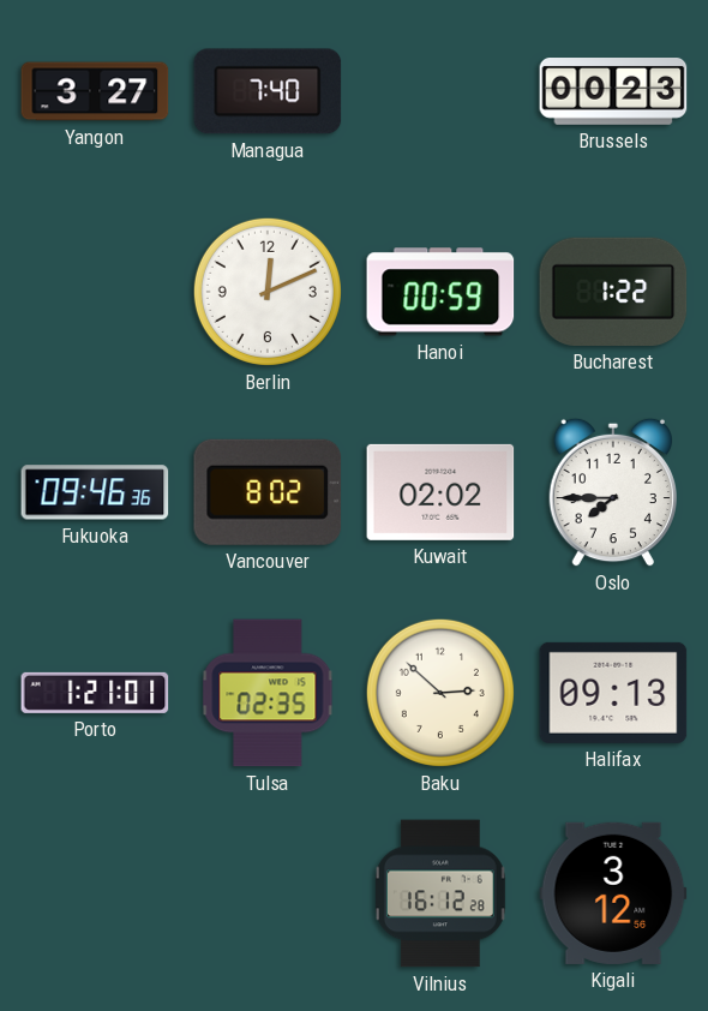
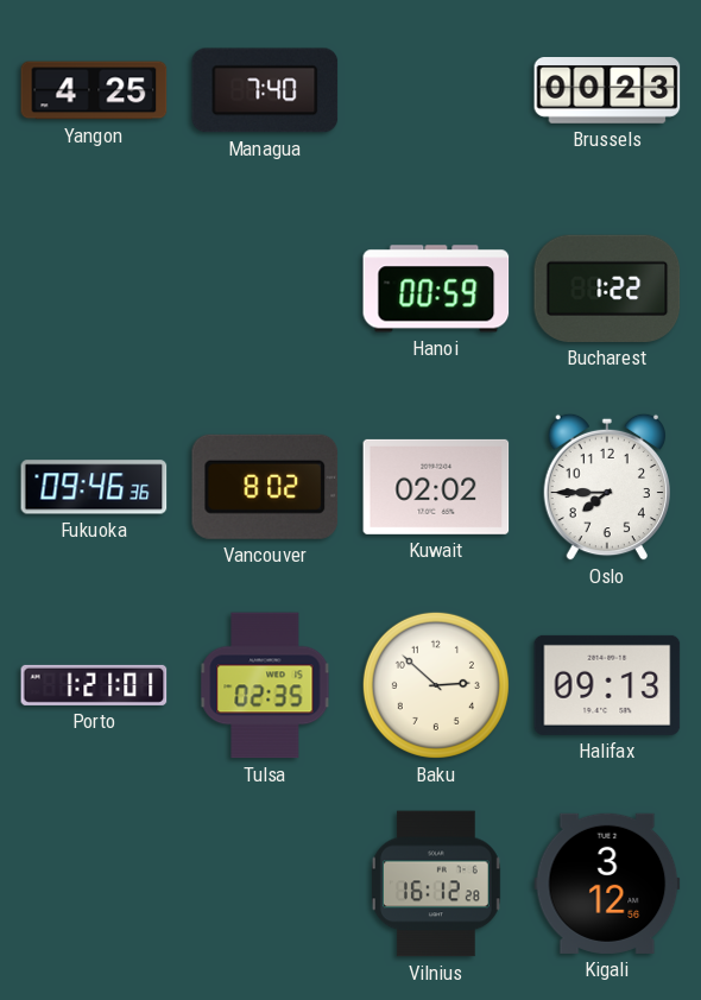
Yangon: 3:27 -> 4:25
Berlin: 12:11 -> none
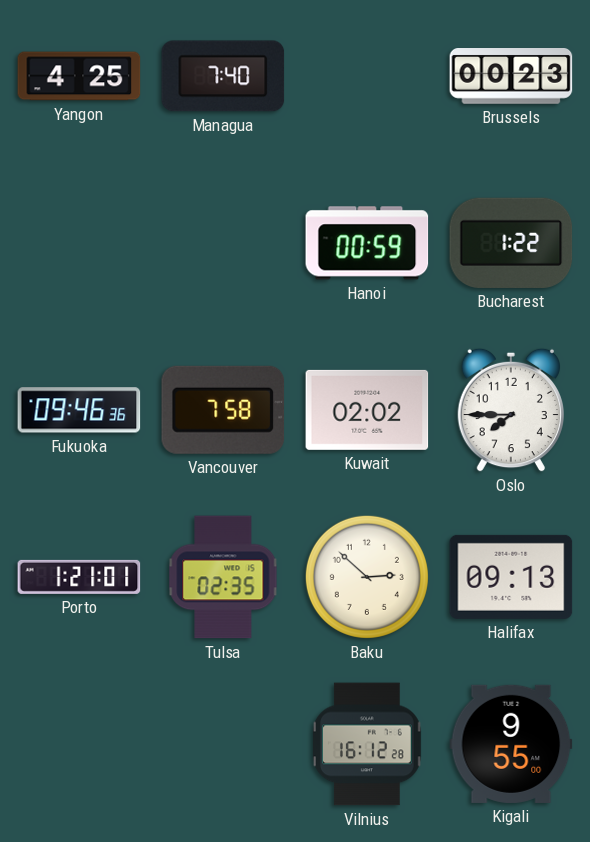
Vancouver: 8:02 -> 7:58
Kigali: 3:12 -> 9:55
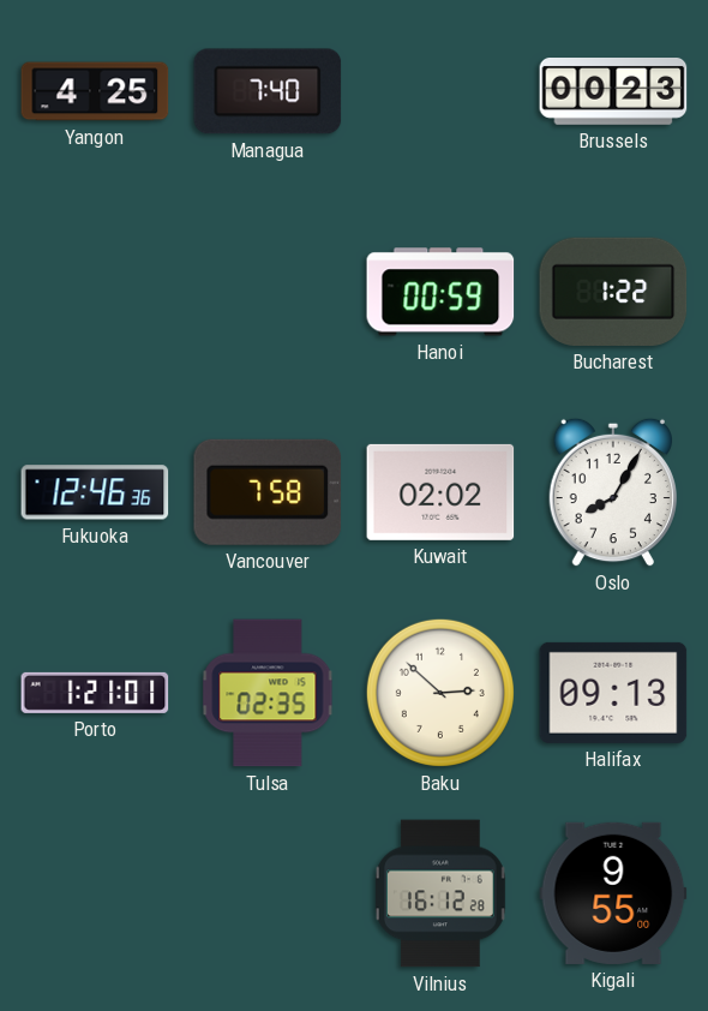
Fukuoka: 09:46 -> 12:46
Oslo: 7:45 -> 8:05
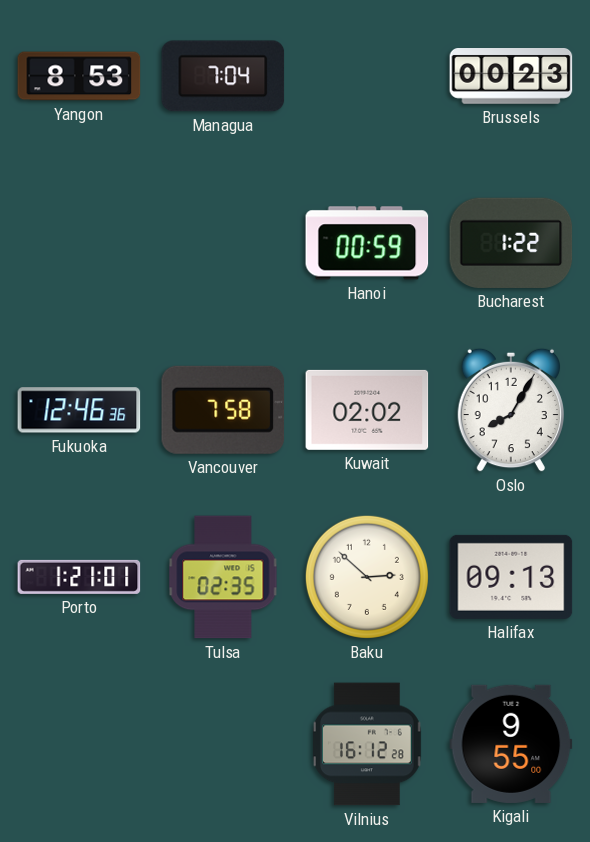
Yangon: 4:25 -> 8:53
Managua: 7:40 -> 7:04
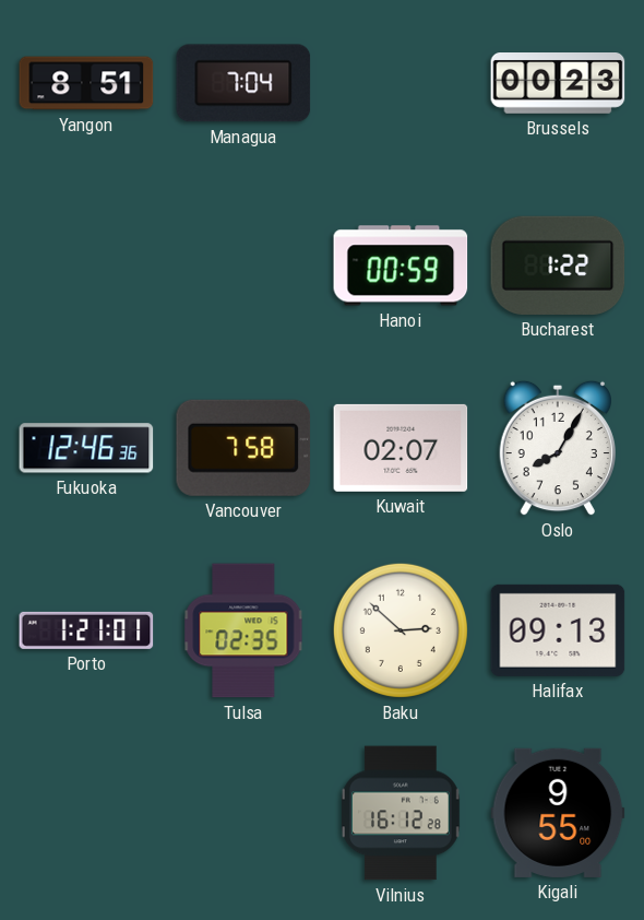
Yangon: 8:53 -> 8:51
Kuwait: 02:02 -> 02:07
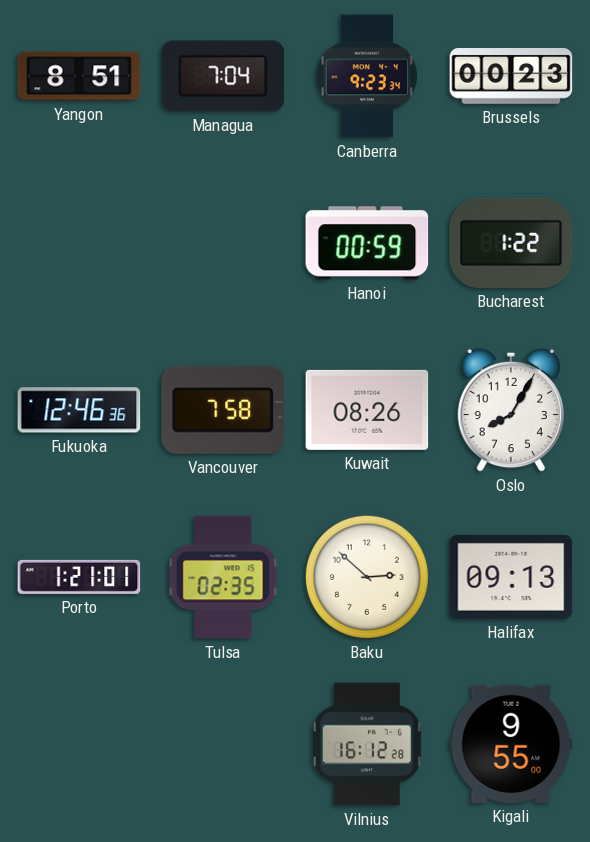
Canberra: none -> 9:23
Kuwait: 02:07 -> 08:26
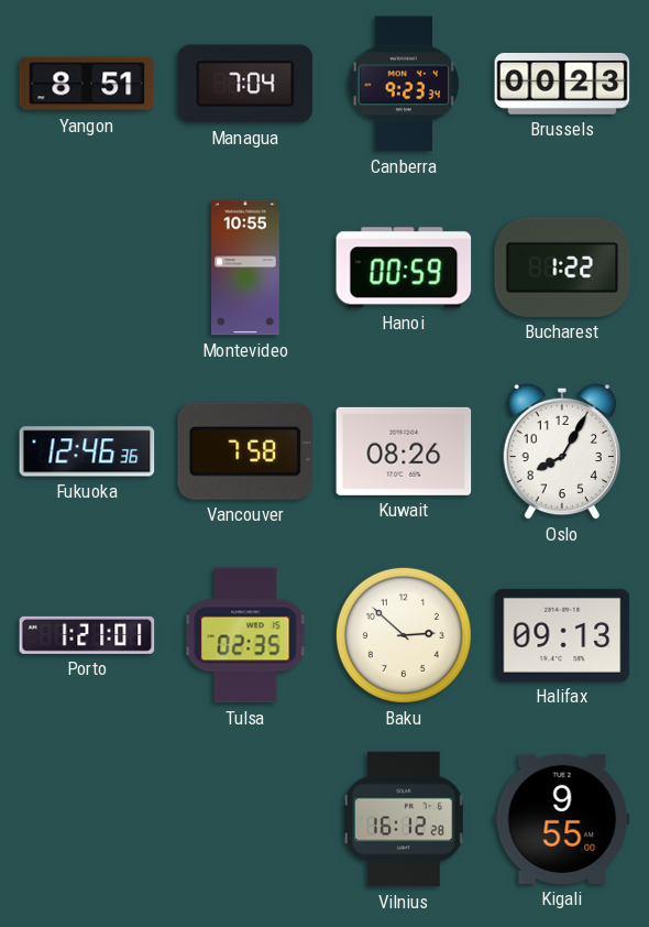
Montevideo: none -> 10:55
